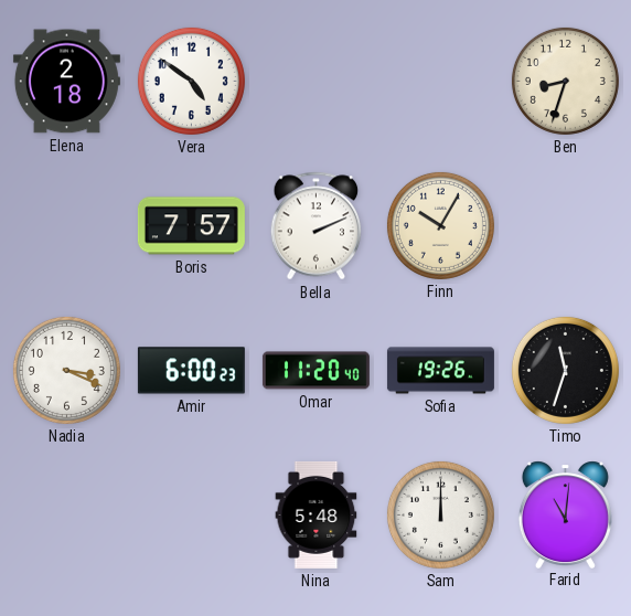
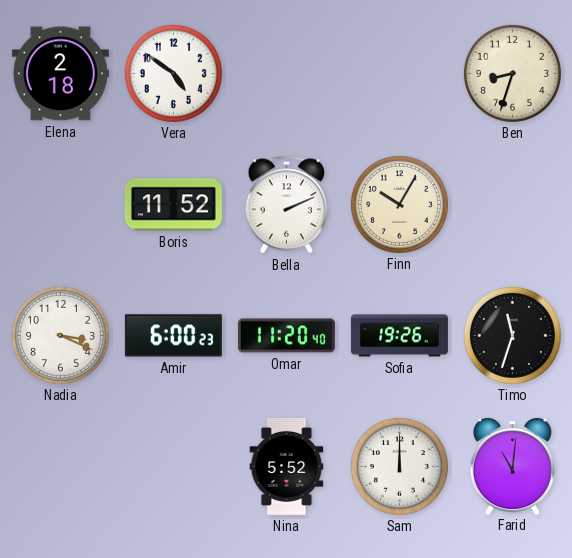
Boris: 7:57 -> 11:52
Nina: 5:48 -> 5:52
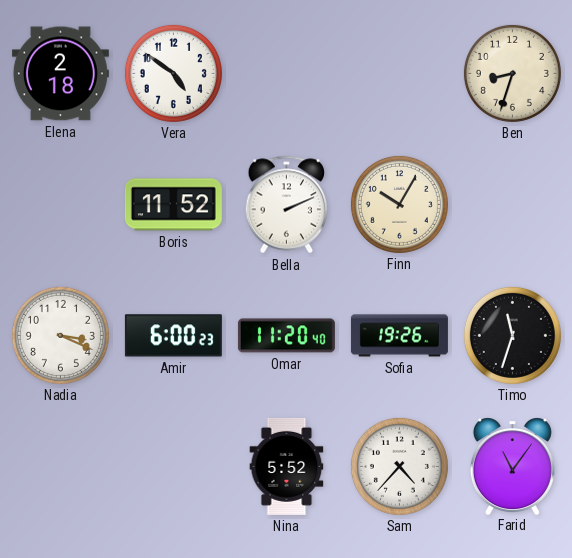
Sam: 12:00 -> 4:37
Farid: 11:01 -> 11:06
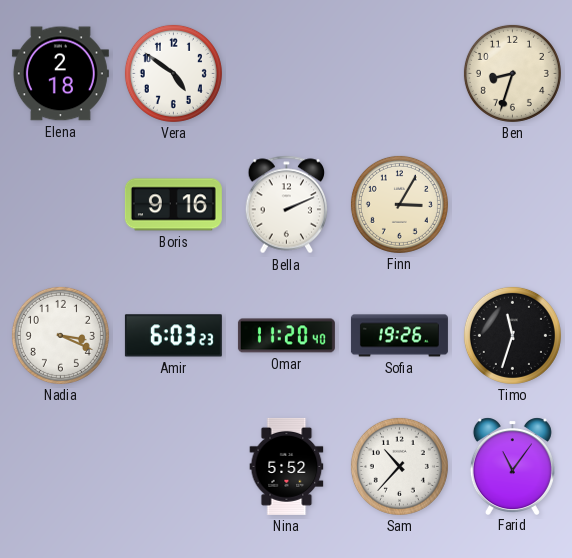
Boris: 11:52 -> 9:16
Finn: 10:05 -> 3:05
Amir: 6:00 -> 6:03
Sam: 4:37 -> 10:37
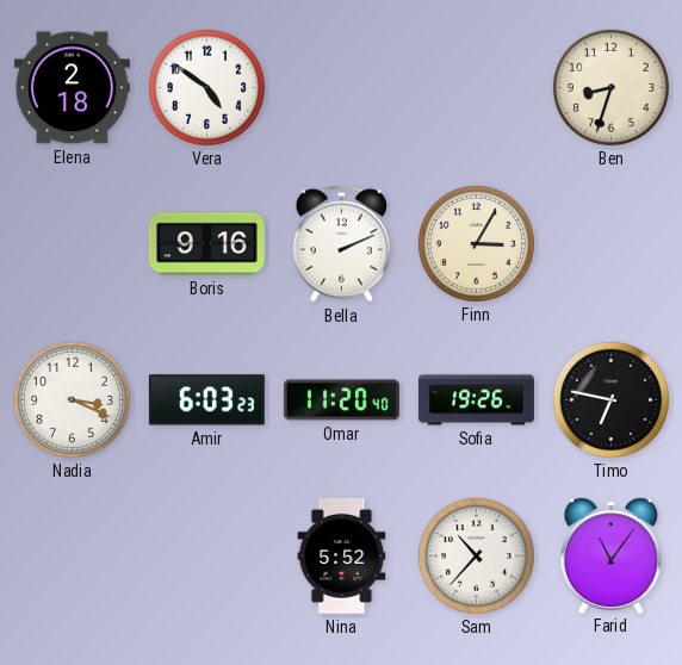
Timo: 11:33 -> 6:47
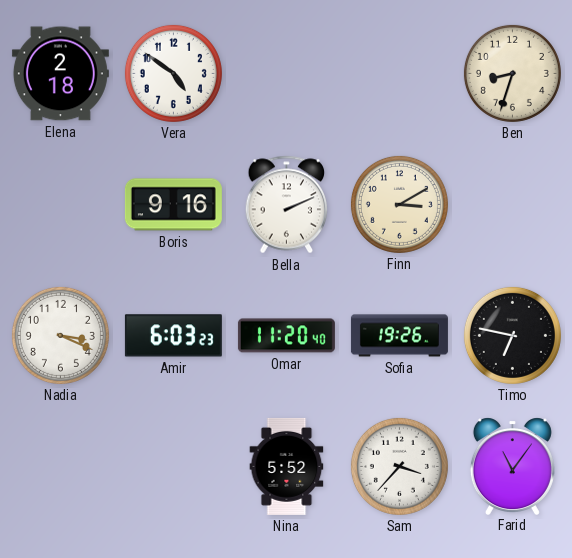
Finn: 3:05 -> 3:10
Sam: 10:37 -> 3:37
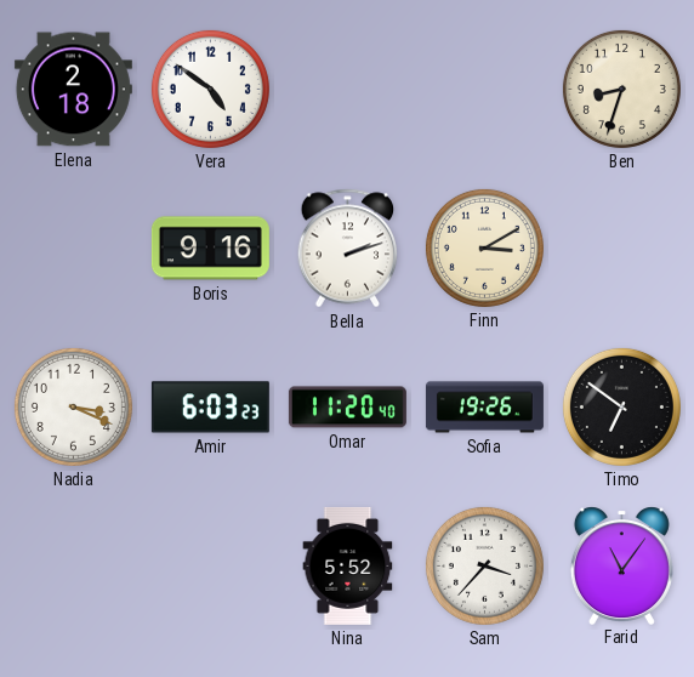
Bella: 2:11 -> 2:12
Timo: 6:47 -> 6:51
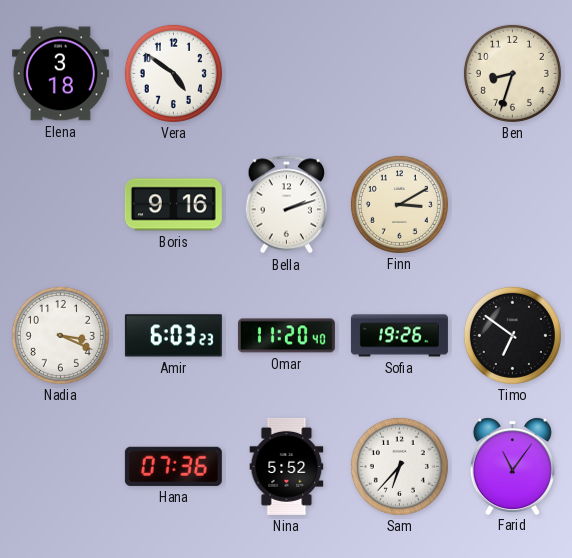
Elena: 2:18 -> 3:18
Hana: none -> 07:36
Sam: 3:37 -> 6:37
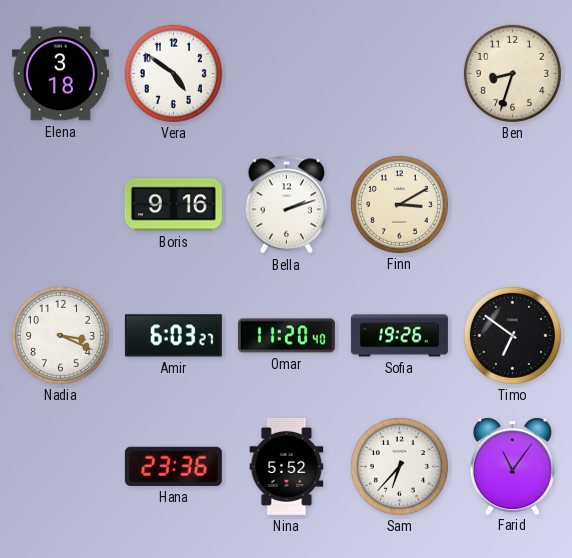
Amir: 6:03:23 -> 6:03:27
Hana: 07:36 -> 23:36
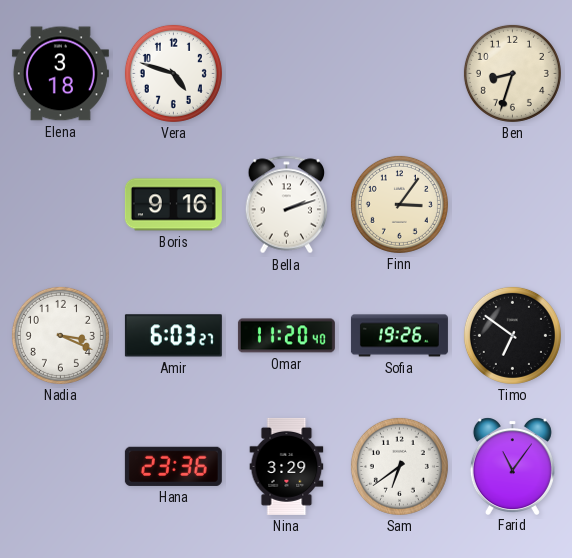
Vera: 4:51 -> 4:48
Finn: 3:10 -> 3:06
Nina: 5:52 -> 3:29
Sam: 6:37 -> 6:39
